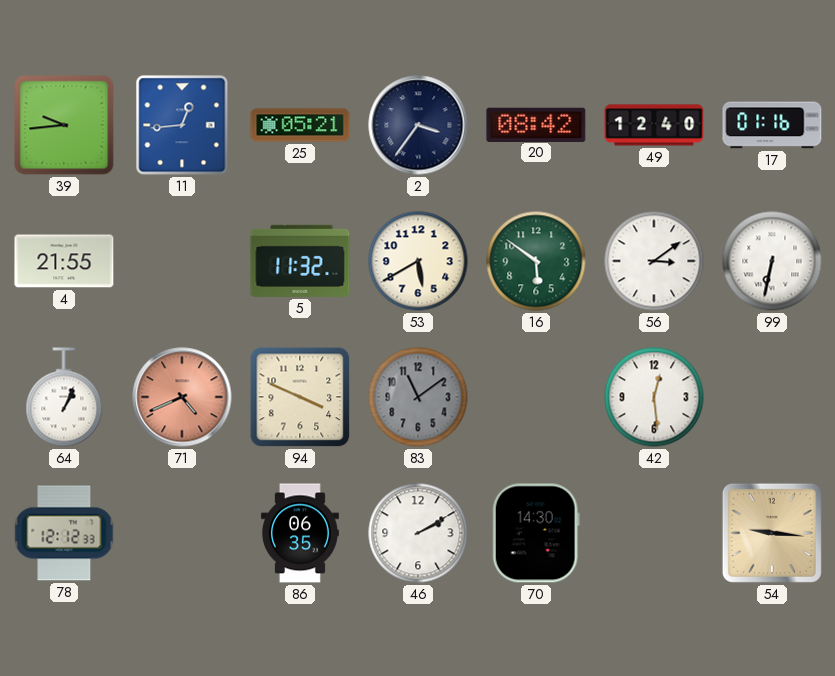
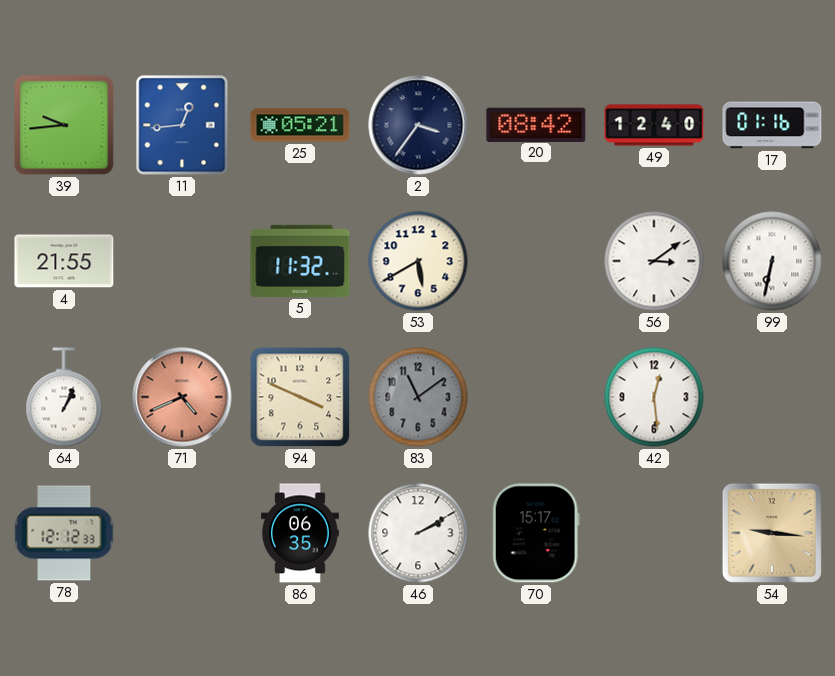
16: 5:51 -> none
70: 14:30 -> 15:17
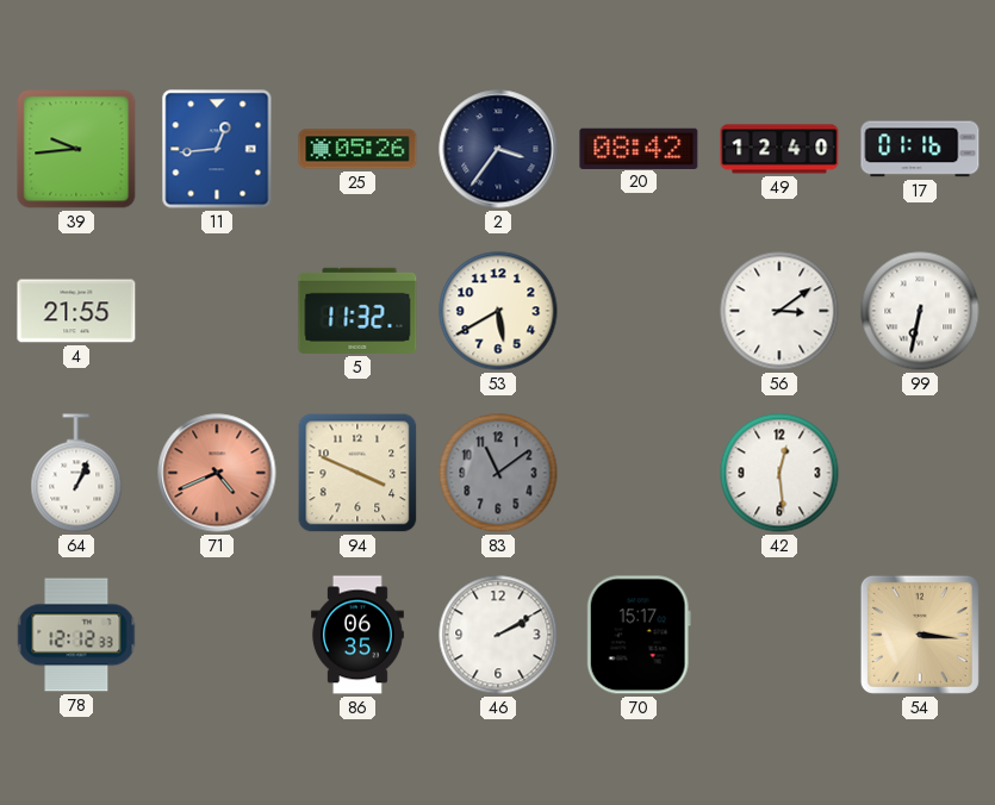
25: 05:21 -> 05:26
54: 9:16 -> 3:16
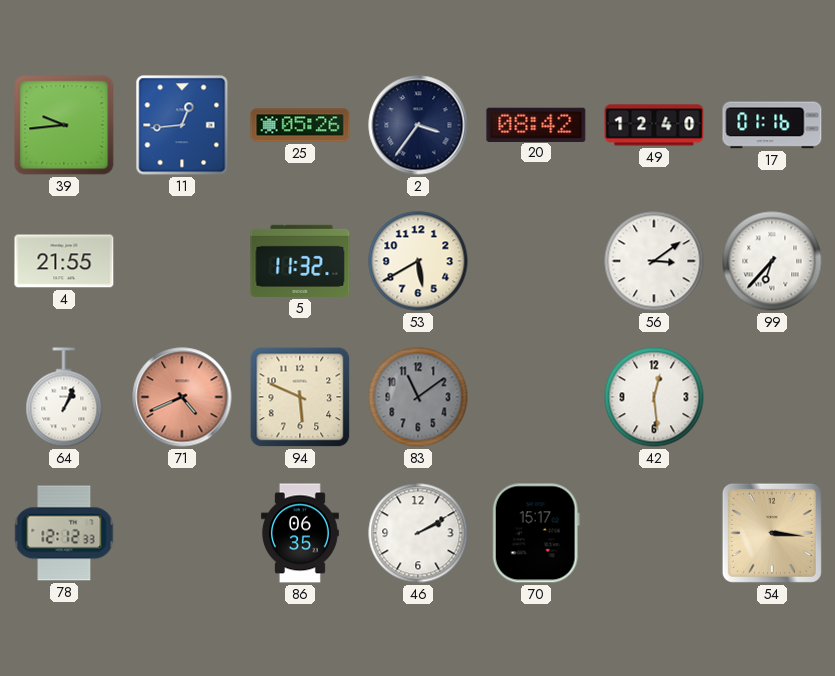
99: 6:32 -> 6:37
94: 3:49 -> 5:49
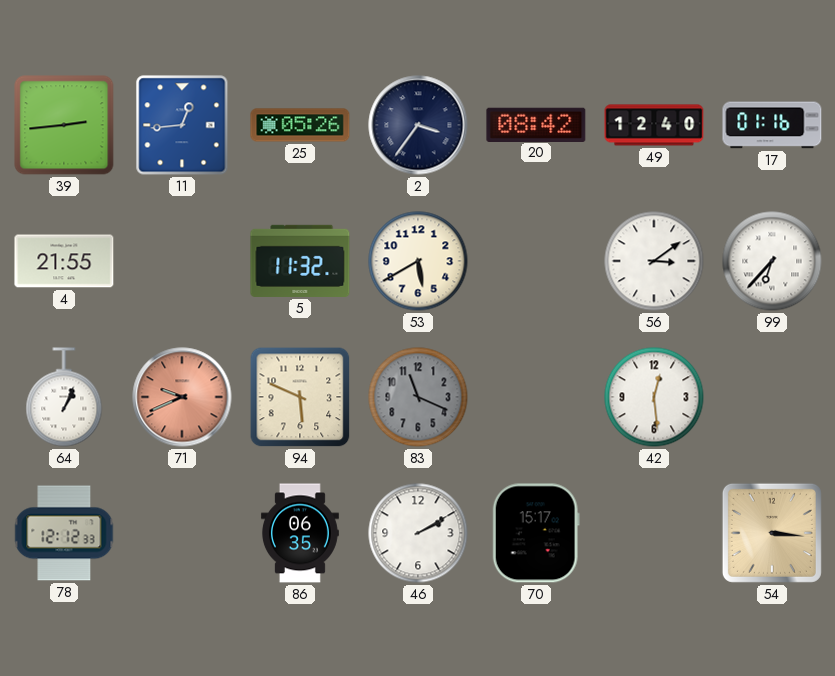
39: 9:44 -> 2:44
71: 4:41 -> 9:41
83: 11:09 -> 11:19
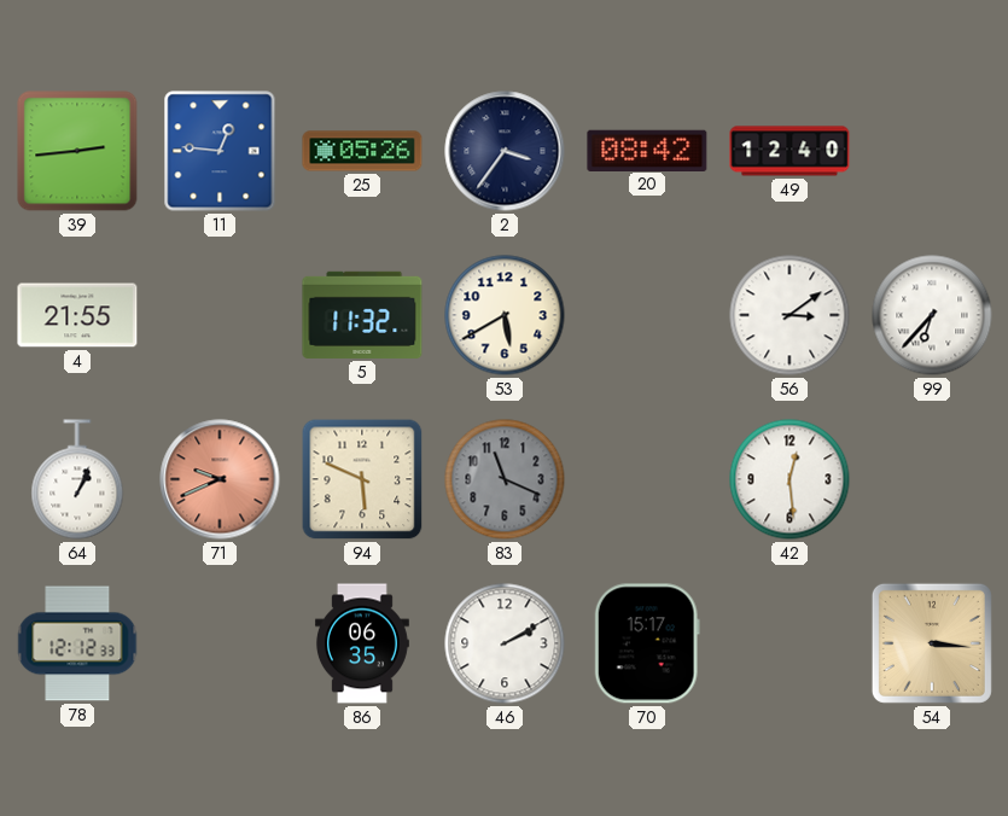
11: 12:44 -> 12:46
17: 01:16 -> none
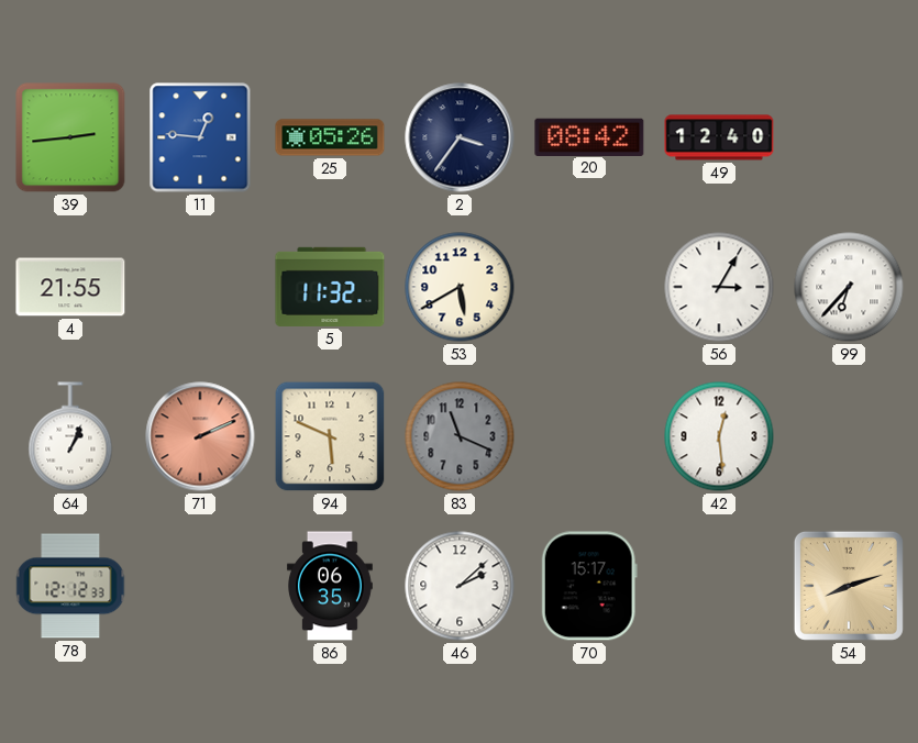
56: 3:09 -> 3:05
71: 9:41 -> 2:11
46: 2:10 -> 2:08
54: 3:16 -> 8:12
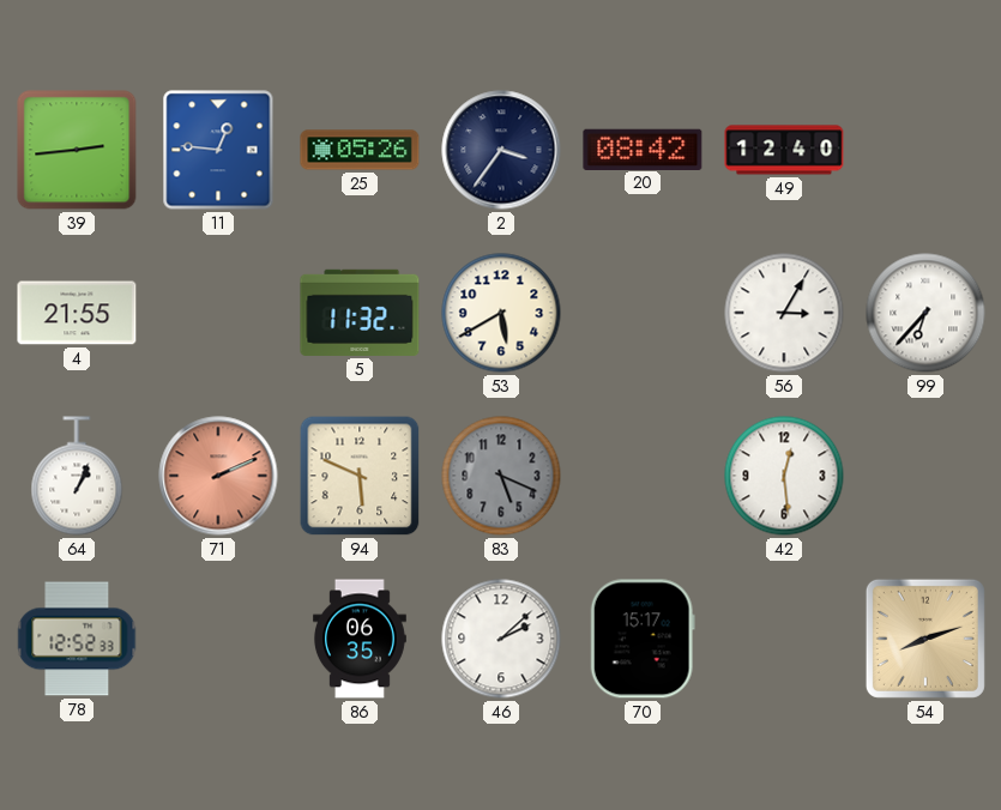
83: 11:19 -> 5:19
78: 12:12 -> 12:52
